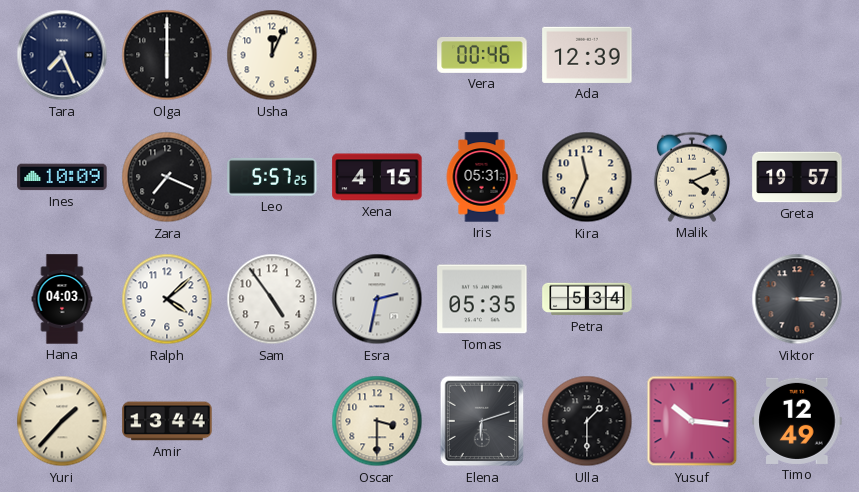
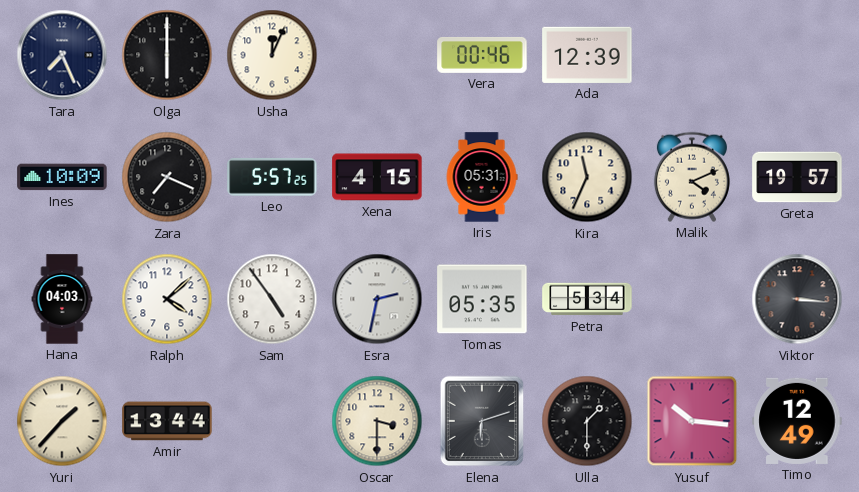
Viktor: 3:15 -> 3:16
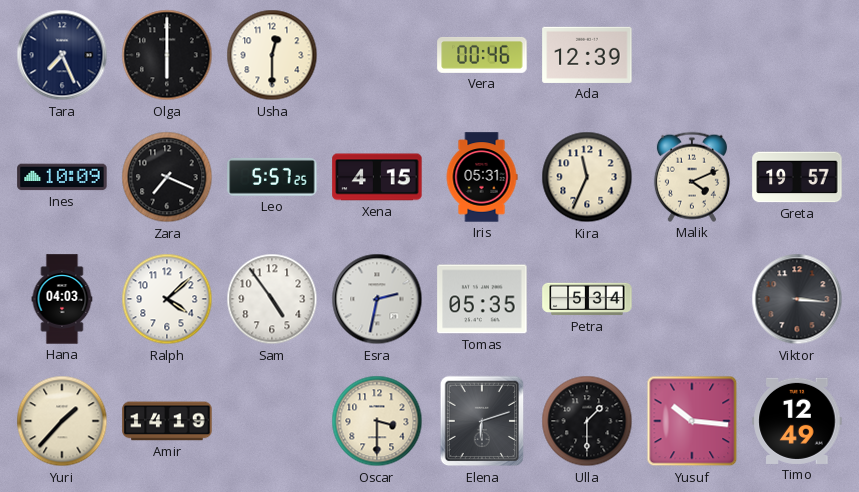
Usha: 12:04 -> 12:30
Amir: 13:44 -> 14:19
